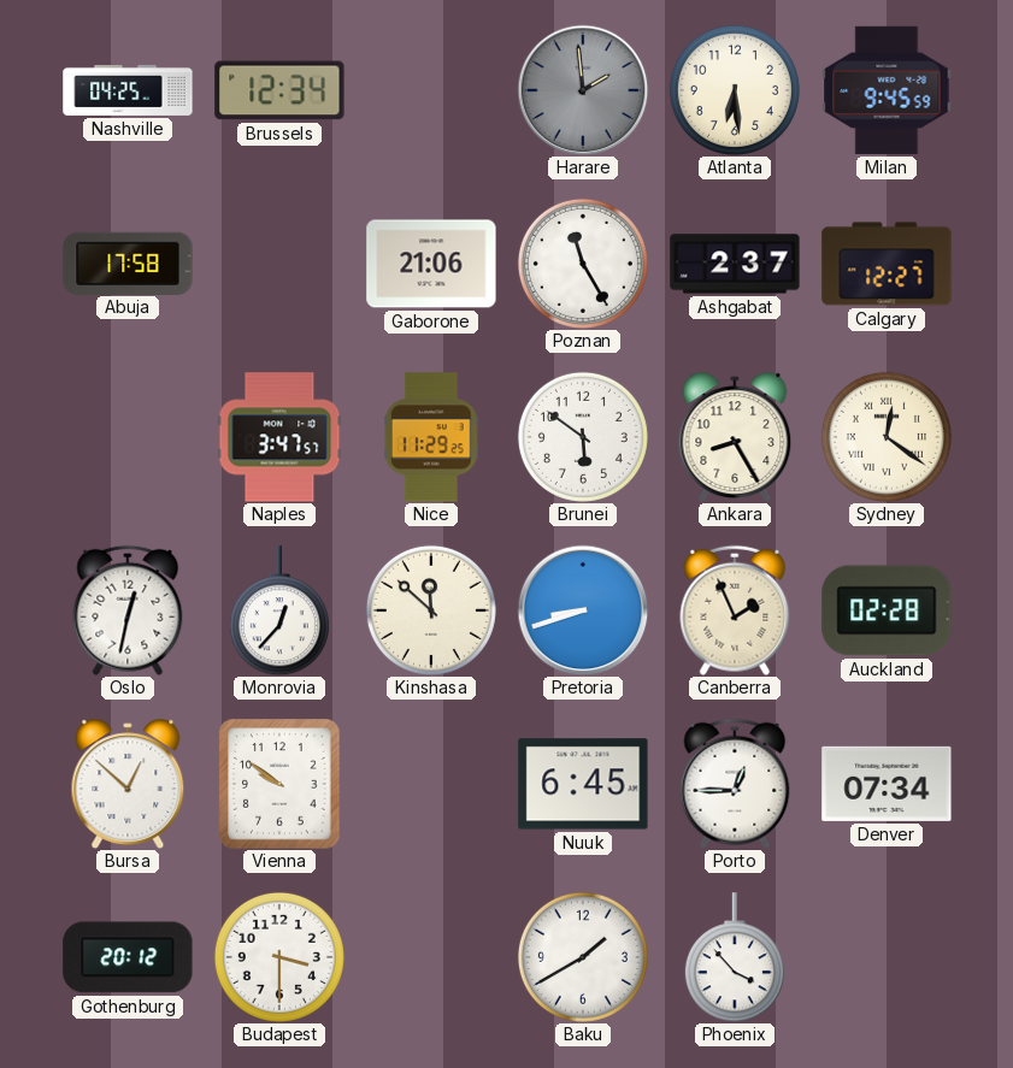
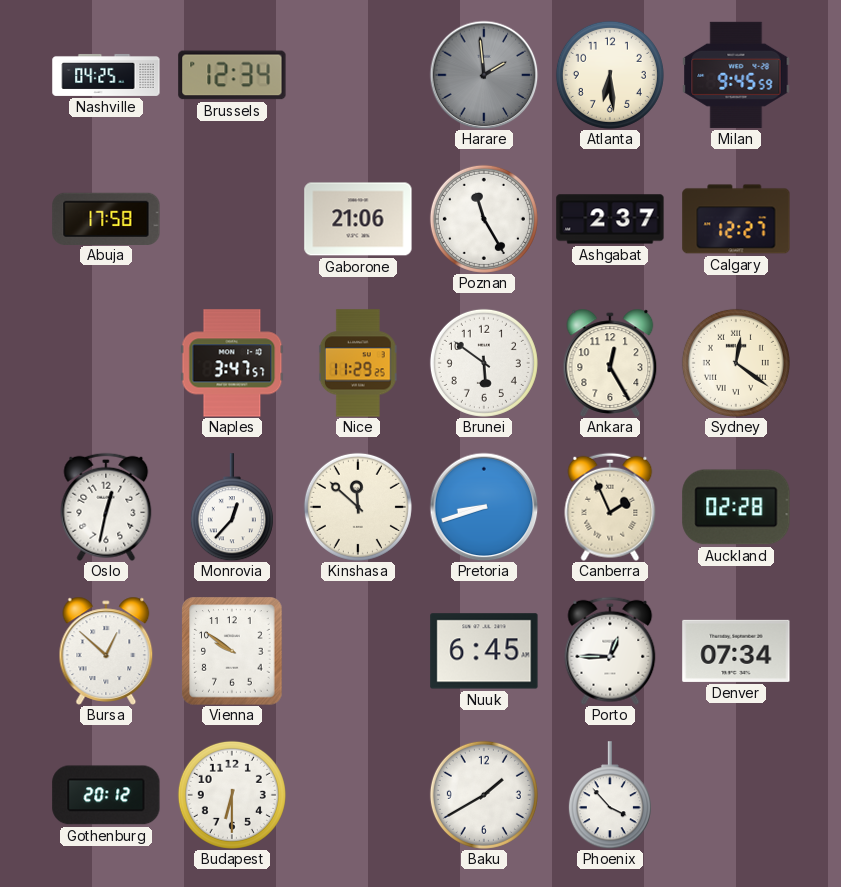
Ankara: 8:25 -> 12:25
Budapest: 3:30 -> 6:30
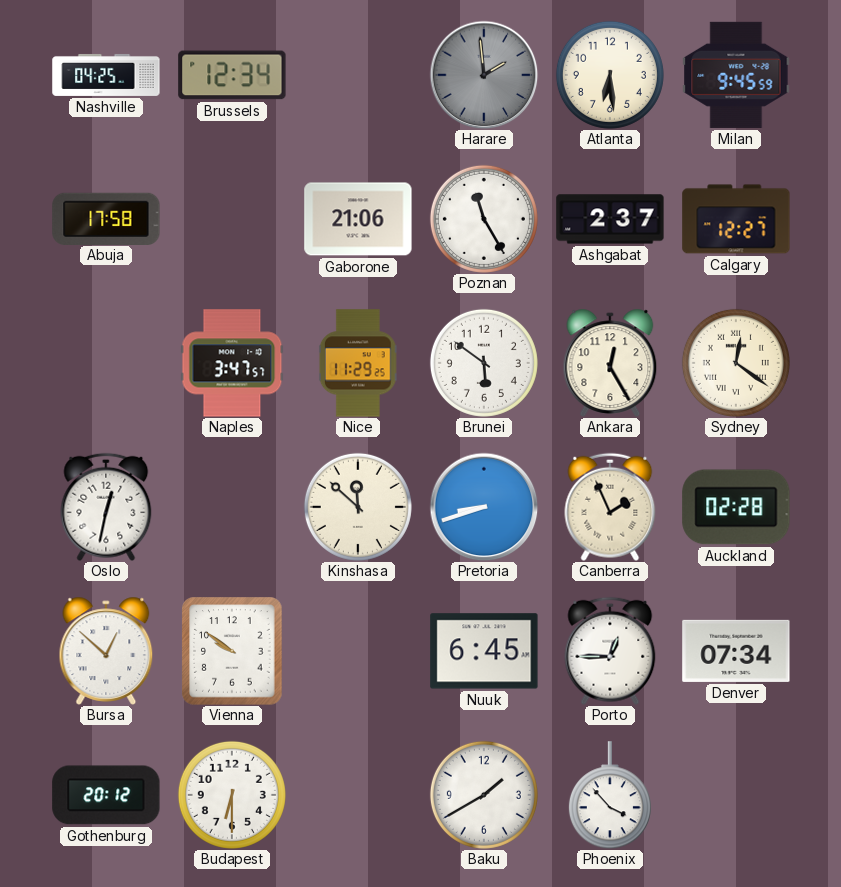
Monrovia: 12:37 -> none
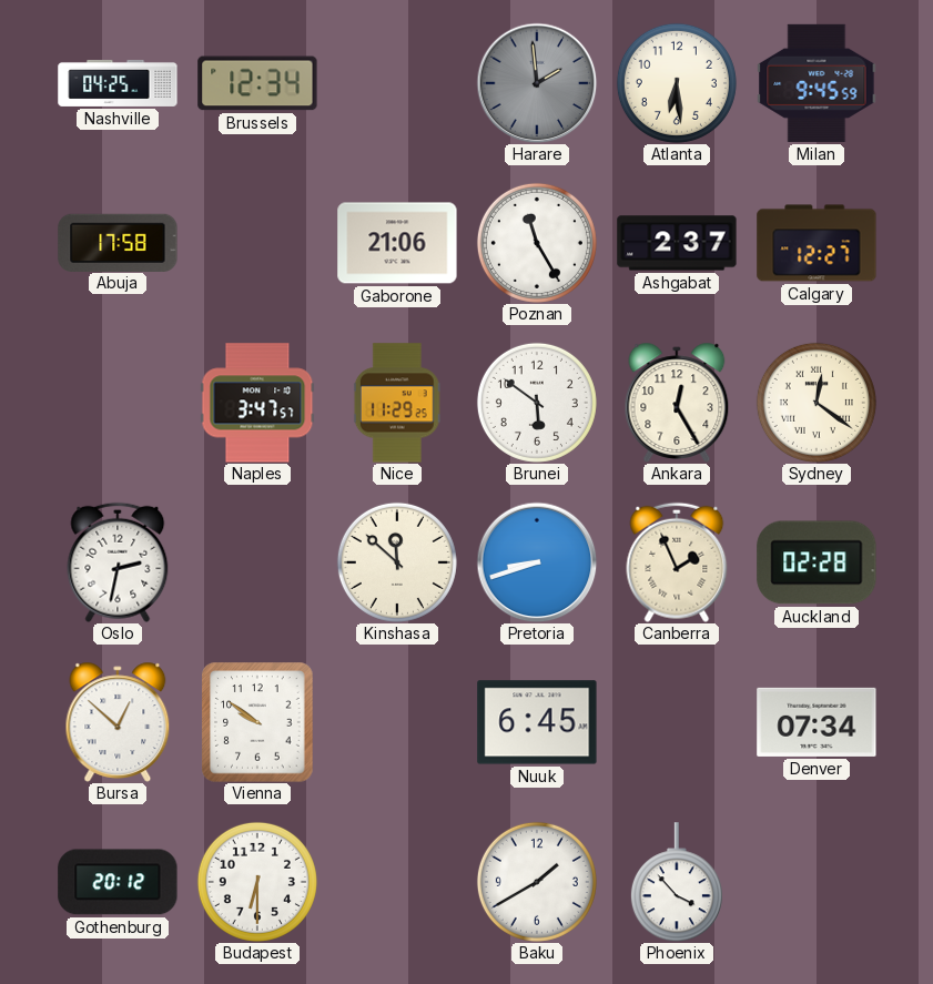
Oslo: 12:32 -> 2:32
Porto: 12:45 -> none
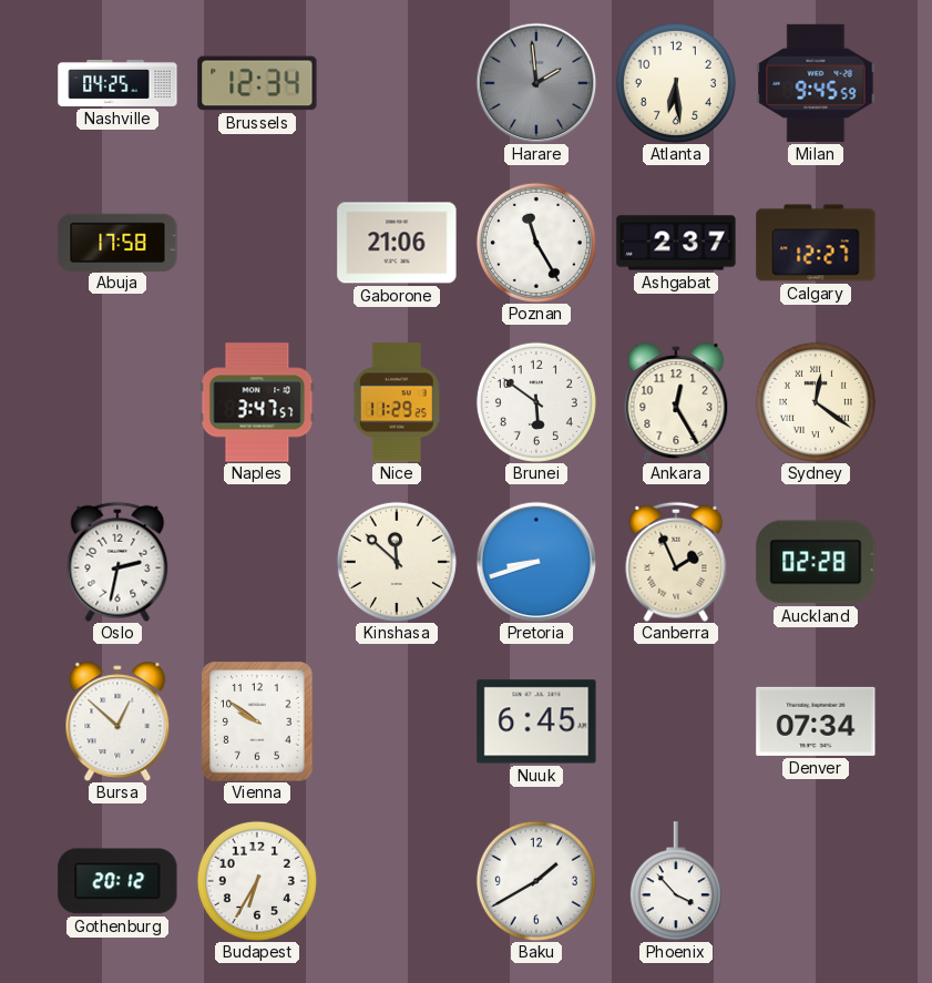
Budapest: 6:30 -> 6:35
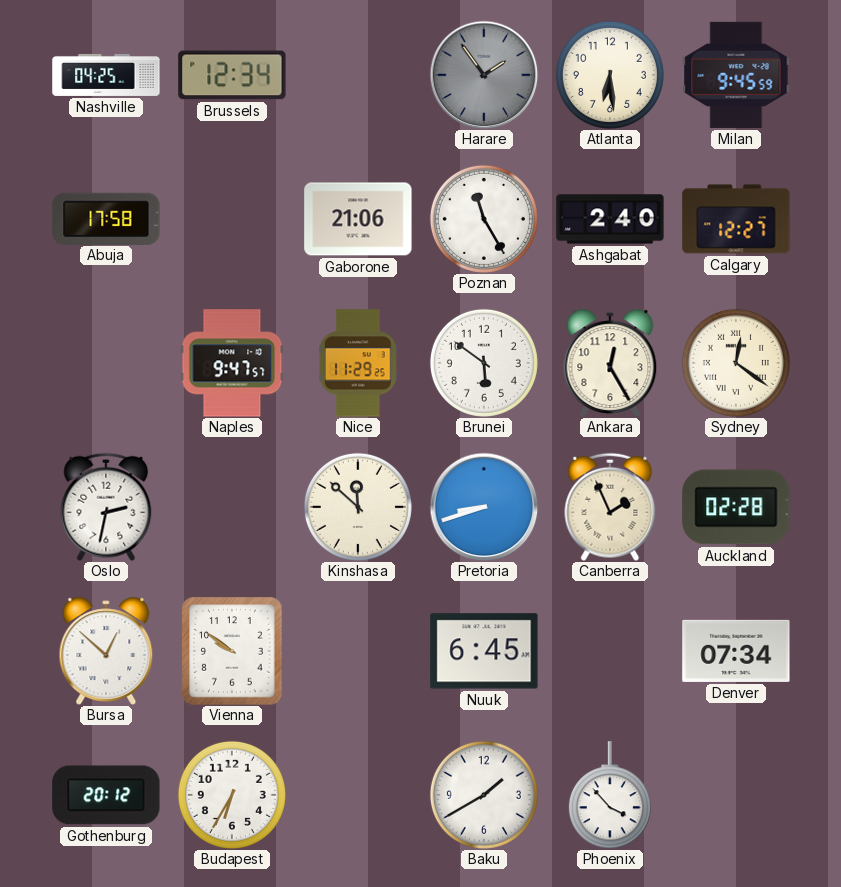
Harare: 1:59 -> 1:54
Ashgabat: 2:37 -> 2:40
Naples: 3:47 -> 9:47
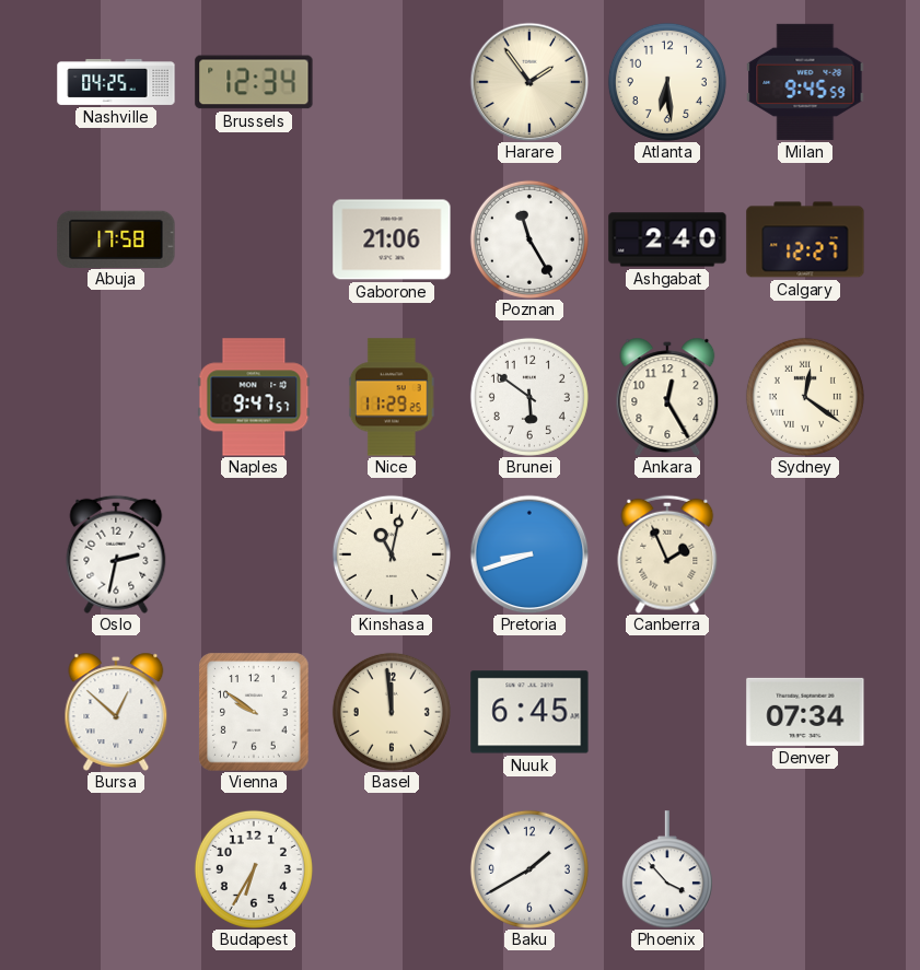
Harare dial: grey -> cream
Kinshasa: 11:52 -> 11:02
Auckland: 02:28 -> none
Basel: none -> 11:59
Gothenburg: 20:12 -> none
